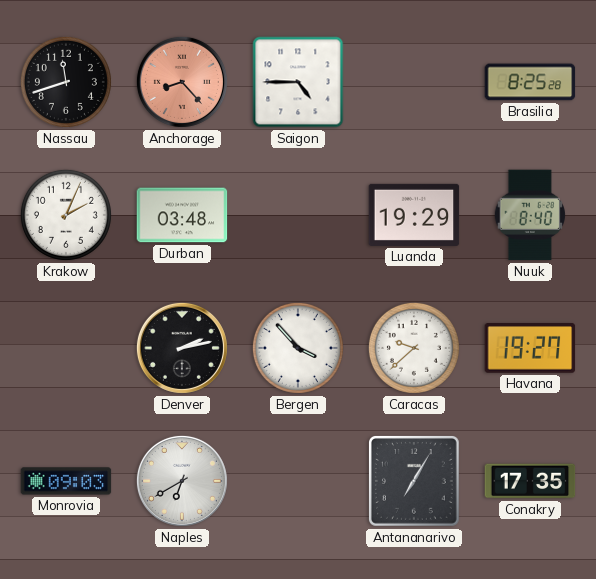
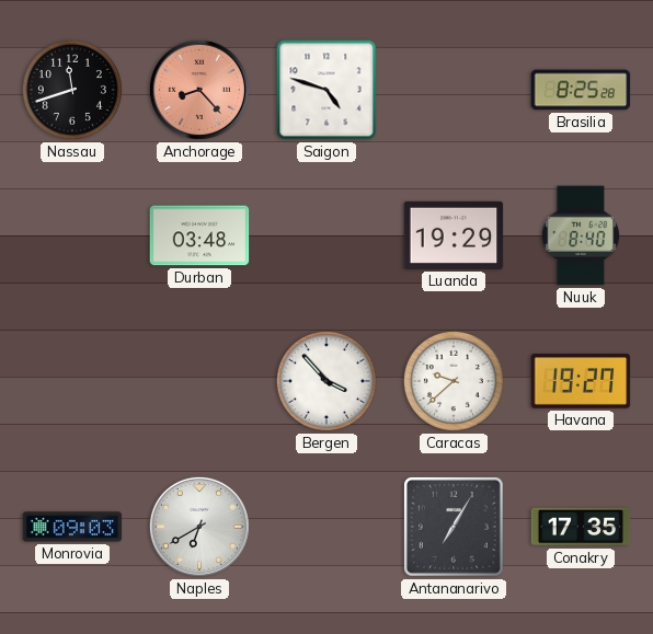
Saigon: 4:45 -> 4:48
Krakow: 2:04 -> none
Denver: 2:13 -> none
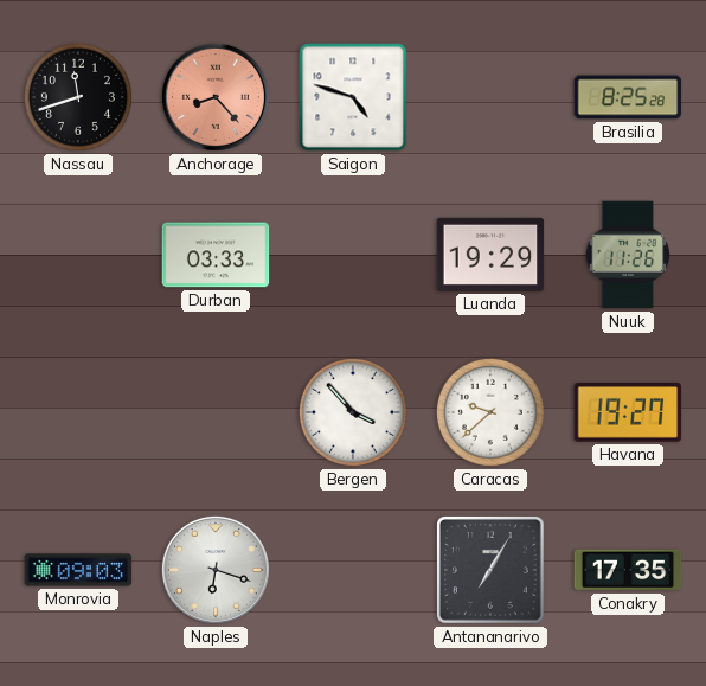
Durban: 03:48 -> 03:33
Nuuk: 8:40 -> 11:26
Naples: 6:40 -> 6:18
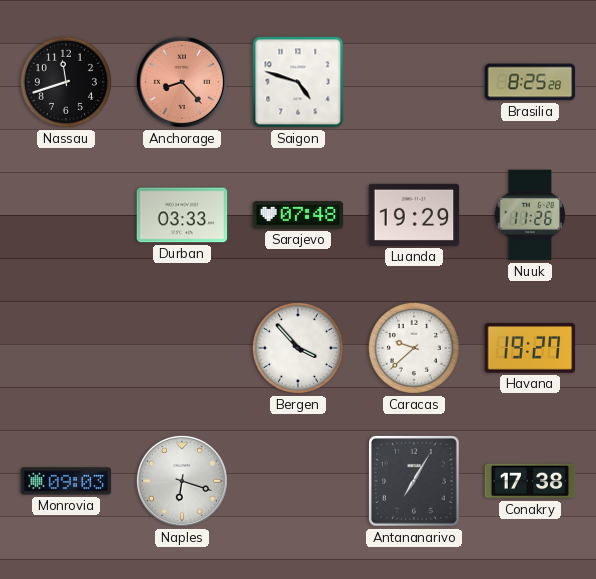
Sarajevo: none -> 07:48
Conakry: 17:35 -> 17:38
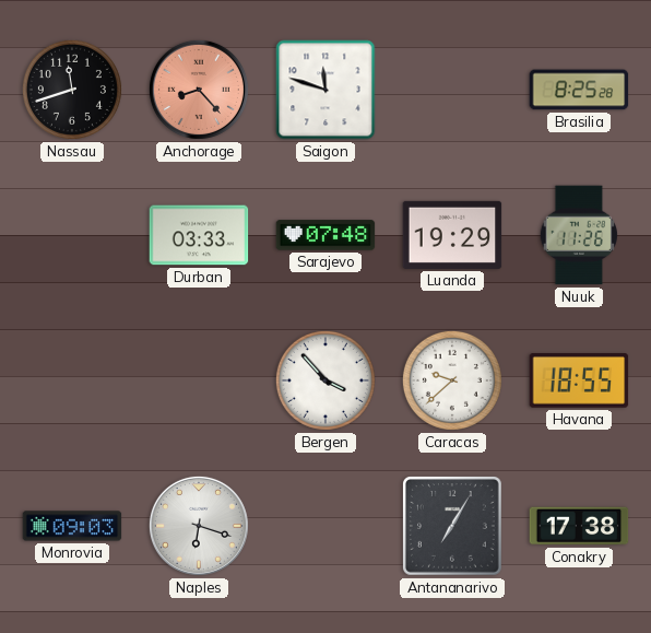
Saigon: 4:48 -> 11:48
Havana: 19:27 -> 18:55
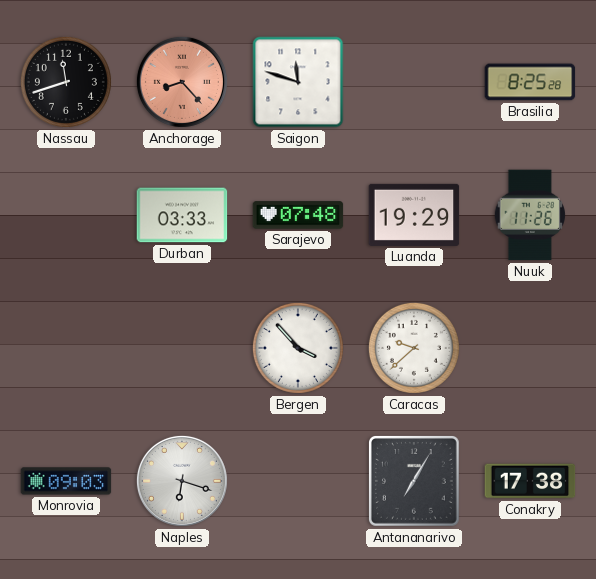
Havana: 18:55 -> none
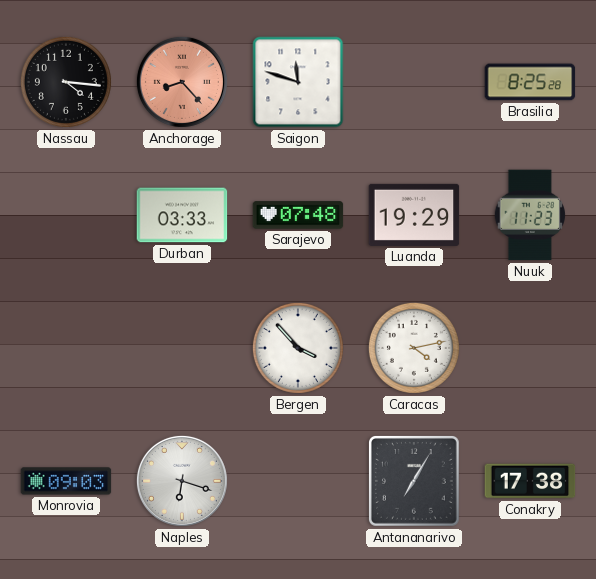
Nassau: 11:42 -> 4:16
Nuuk: 11:26 -> 11:23
Caracas: 9:38 -> 4:13
